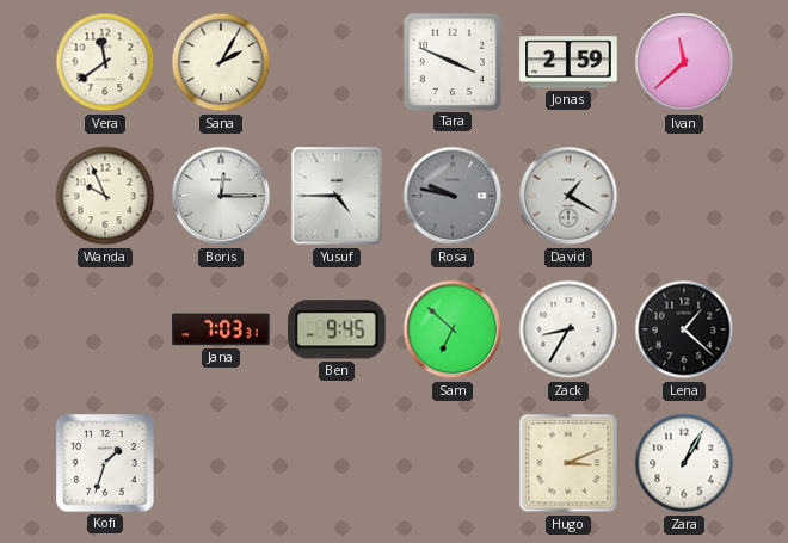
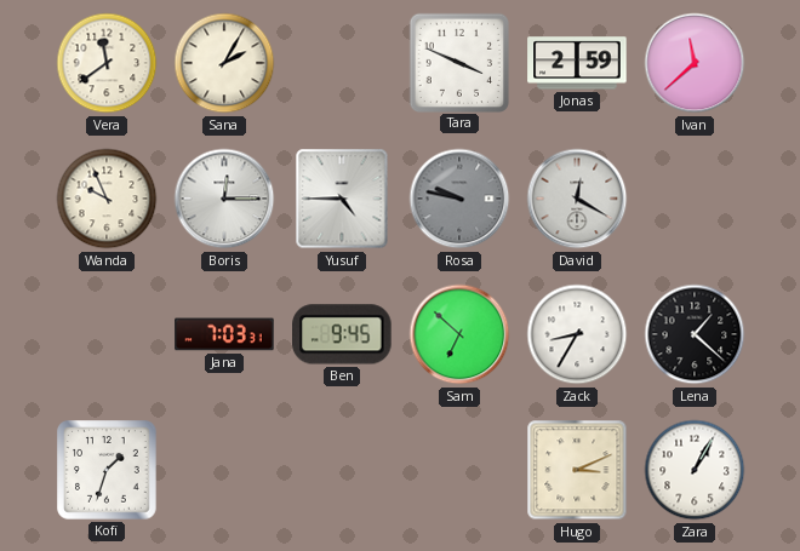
David: 1:20 -> 12:20
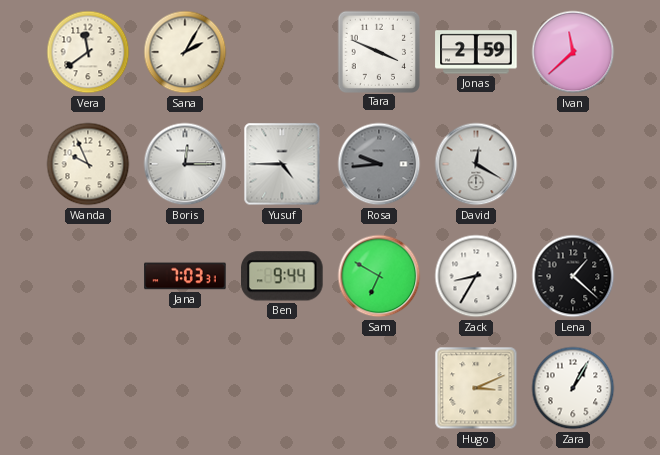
Rosa: 9:47 -> 9:44
Ben: 9:45 -> 9:44
Sam: 6:52 -> 6:50
Kofi: 1:33 -> none
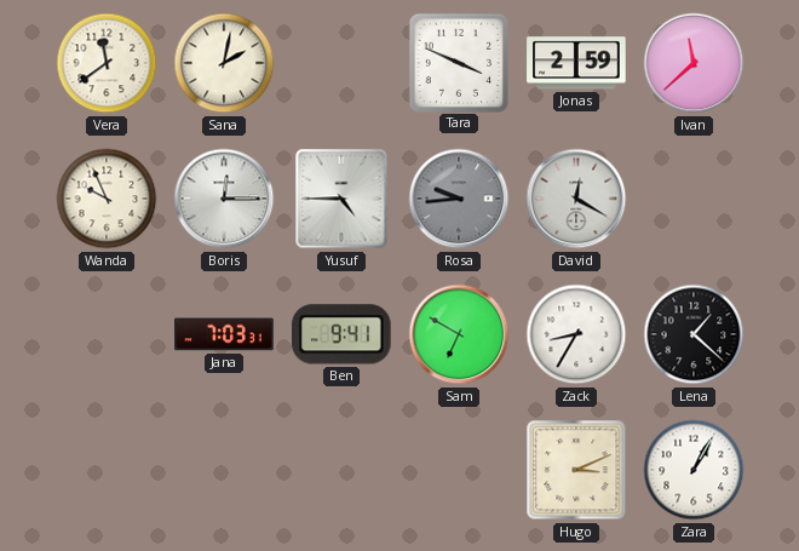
Sana: 2:05 -> 2:02
Ben: 9:44 -> 9:41
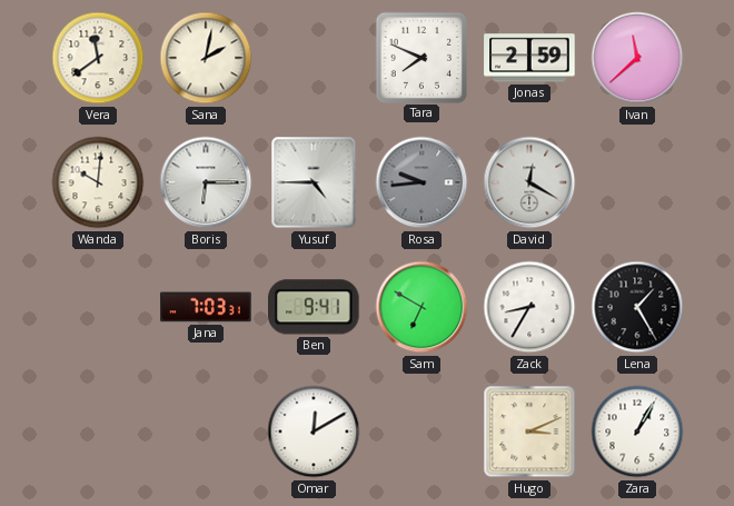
Tara: 3:49 -> 7:49
Wanda: 9:56 -> 10:01
Boris: 12:15 -> 6:15
Lena: 1:22 -> 1:25
Omar: none -> 12:10
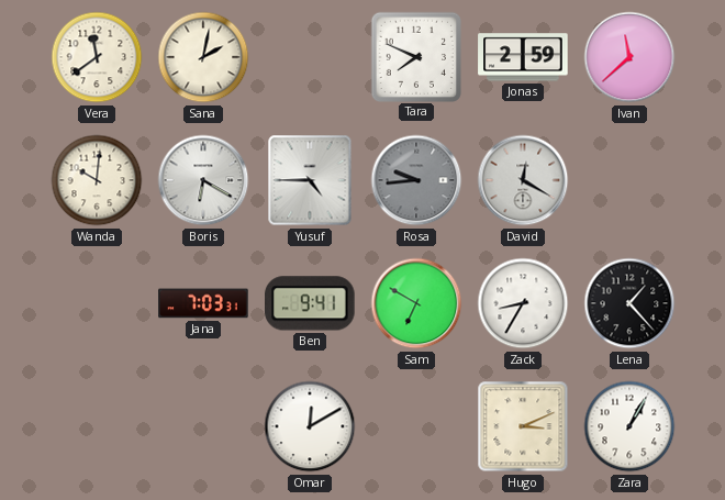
Boris: 6:15 -> 6:20
Lena: 1:25 -> 1:23
